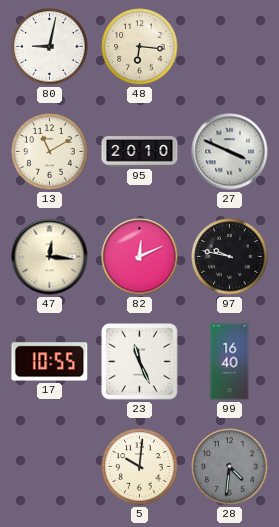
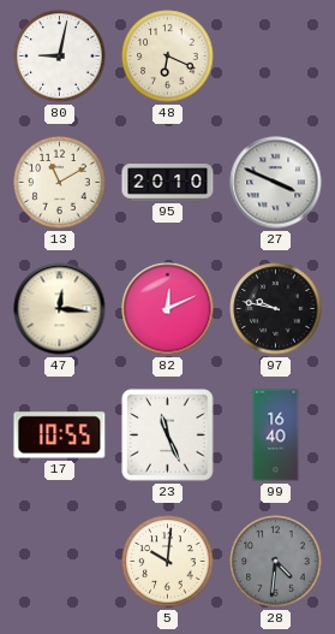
48: 6:16 -> 6:19
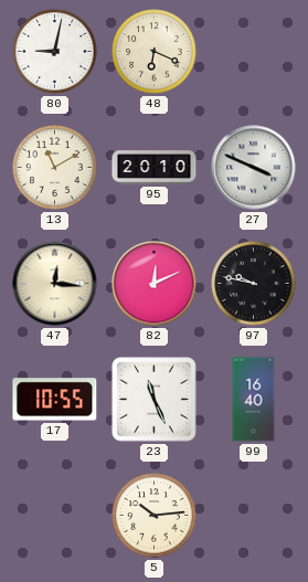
5: 10:01 -> 10:14
28: 4:31 -> none
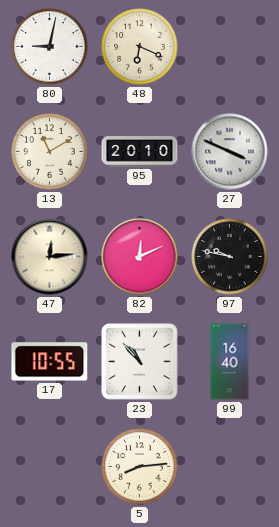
47: 12:16 -> 12:14
23: 11:26 -> 10:53
5: 10:14 -> 8:14
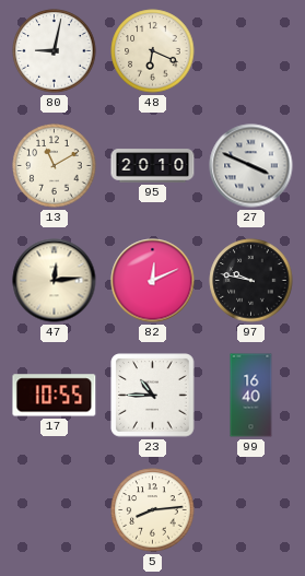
23: 10:53 -> 10:45
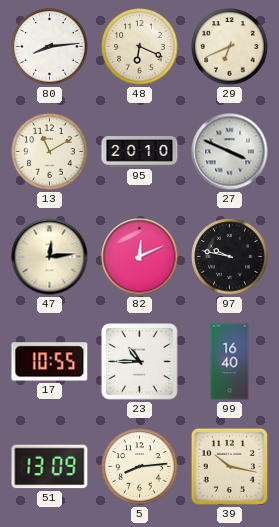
80: 9:02 -> 8:14
29: none -> 6:41
51: none -> 13:09
39: none -> 10:17
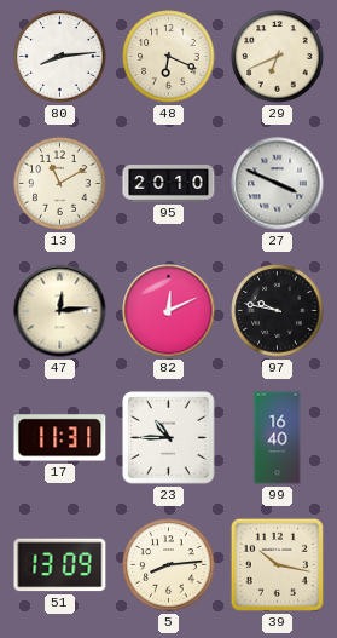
17: 10:55 -> 11:31
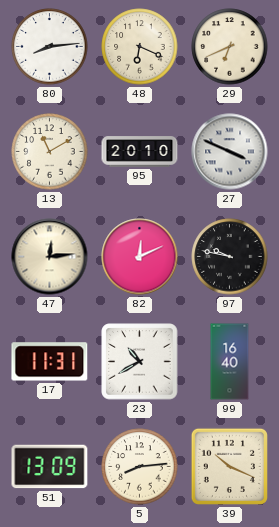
23: 10:45 -> 10:40
39: 10:17 -> 10:19
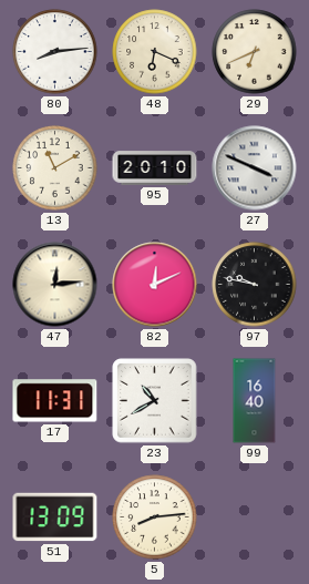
39: 10:19 -> none
